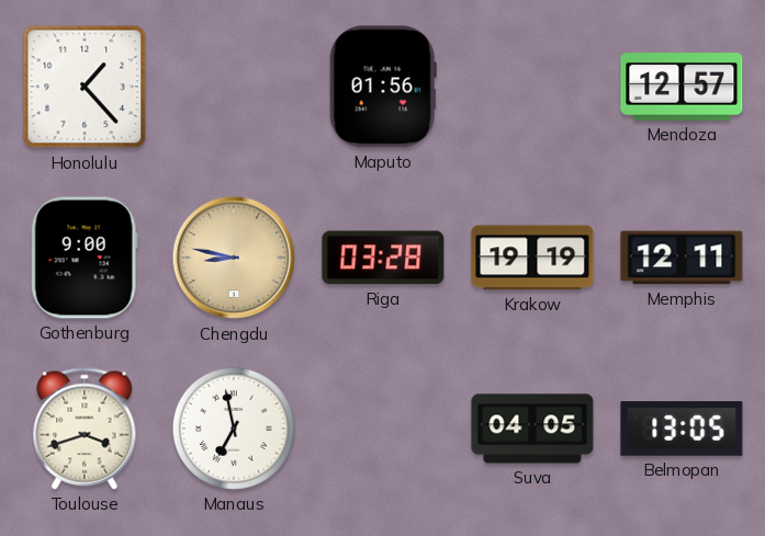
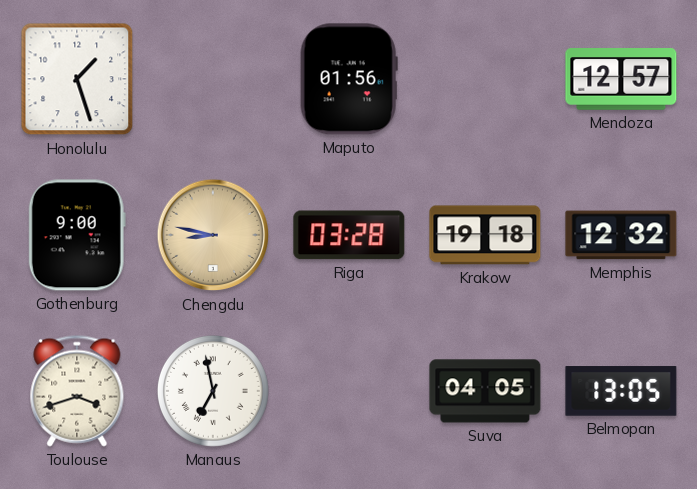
Honolulu: 1:23 -> 1:27
Krakow: 19:19 -> 19:18
Memphis: 12:11 -> 12:32
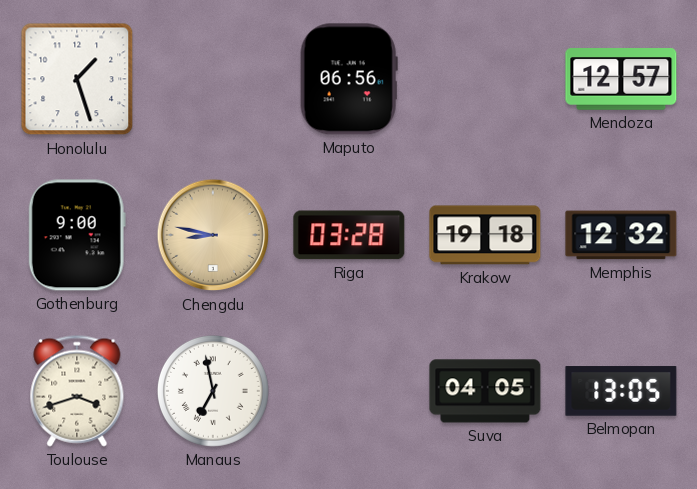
Maputo: 01:56 -> 06:56
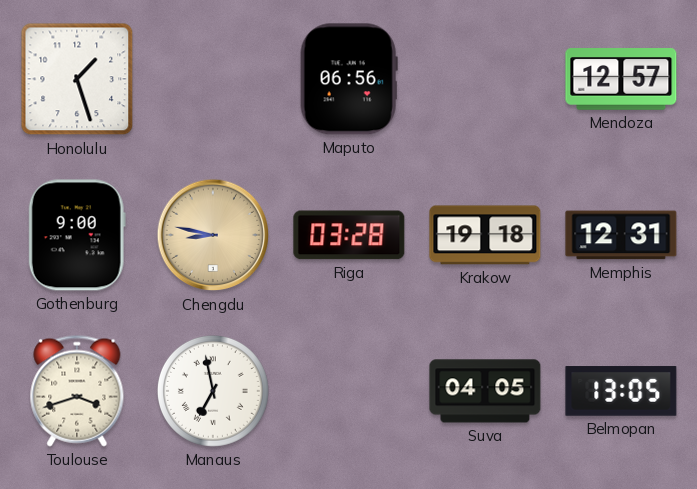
Memphis: 12:32 -> 12:31
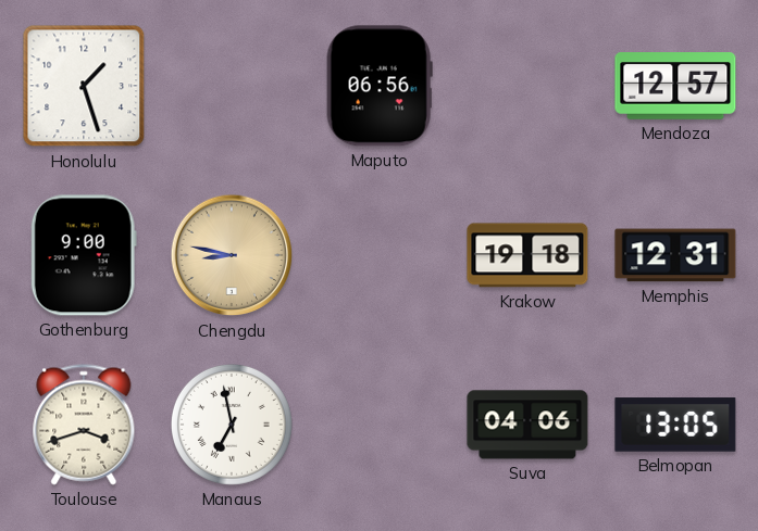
Riga: 03:28 -> none
Suva: 04:05 -> 04:06
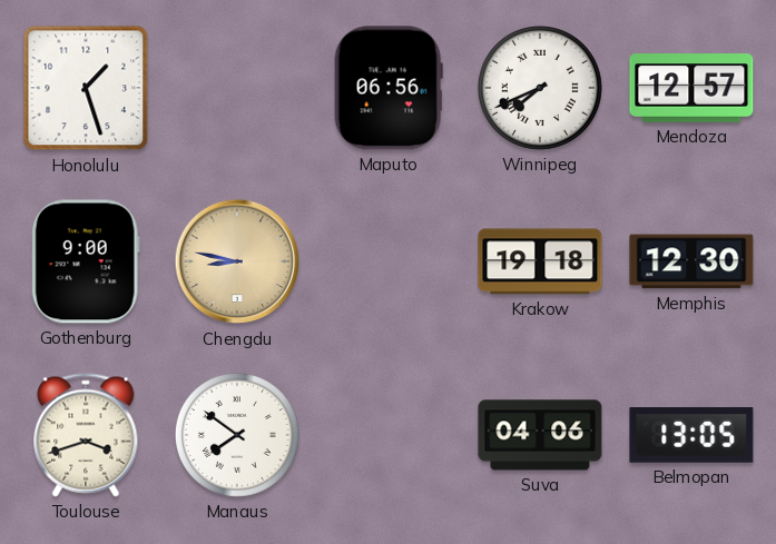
Winnipeg: none -> 7:41
Memphis: 12:31 -> 12:30
Manaus: 6:58 -> 7:51
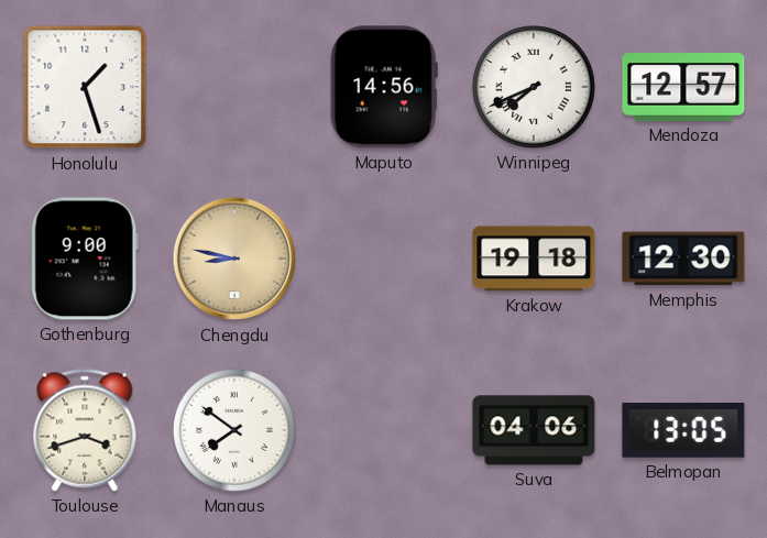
Maputo: 06:56 -> 14:56
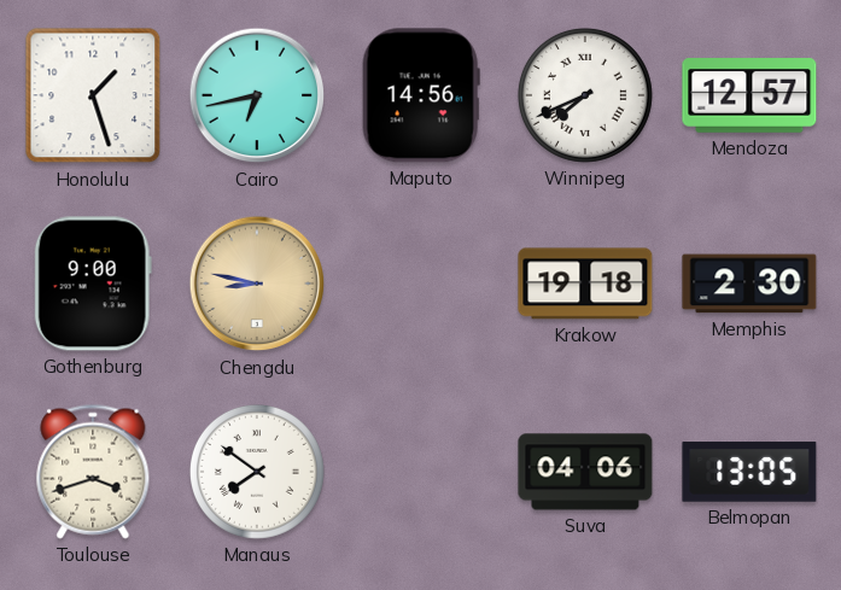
Cairo: none -> 6:43
Memphis: 12:30 -> 2:30
